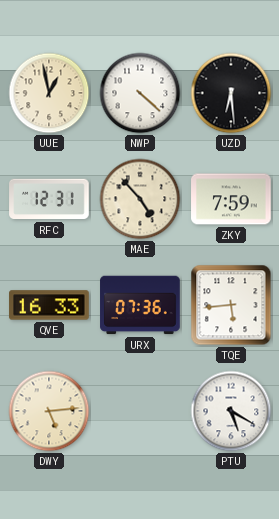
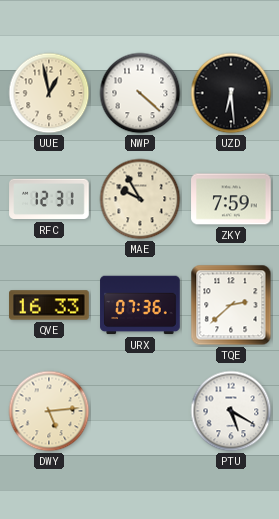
MAE: 4:53 -> 9:55
TQE: 5:44 -> 2:38
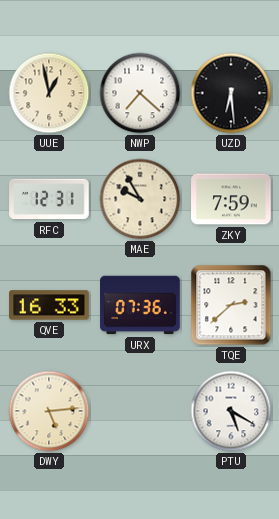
NWP: 4:22 -> 7:22
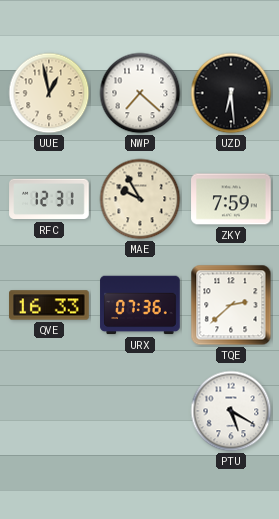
DWY: 5:14 -> none
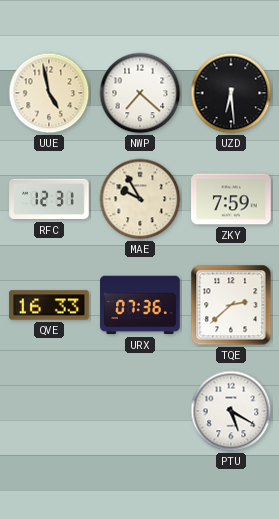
UUE: 12:58 -> 4:58
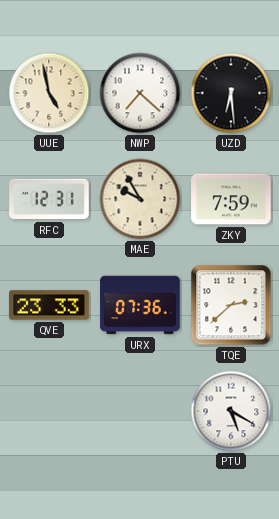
QVE: 16:33 -> 23:33
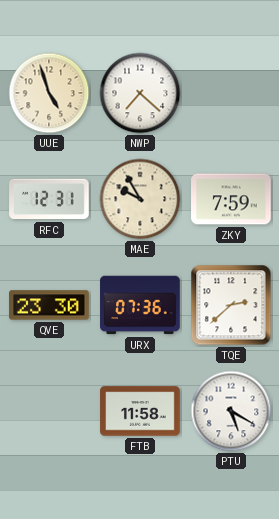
UUE: 4:58 -> 4:57
UZD: 6:29 -> none
QVE: 23:33 -> 23:30
FTB: none -> 11:58
